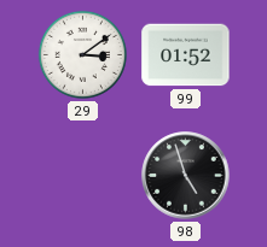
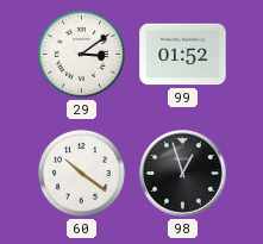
60: none -> 10:21
98: 4:57 -> 12:57
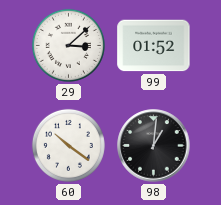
29: 3:09 -> 3:08
98: 12:57 -> 1:01
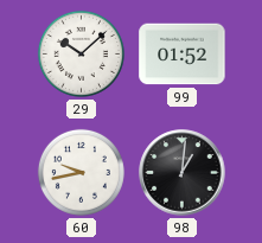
29: 3:08 -> 10:08
60: 10:21 -> 9:43
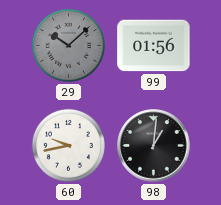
29 dial: white -> grey
99: 01:52 -> 01:56
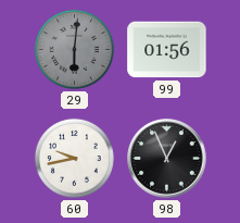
29: 10:08 -> 6:01
98: 1:01 -> 12:56
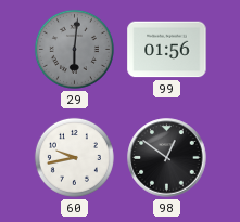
98: 12:56 -> 12:51
